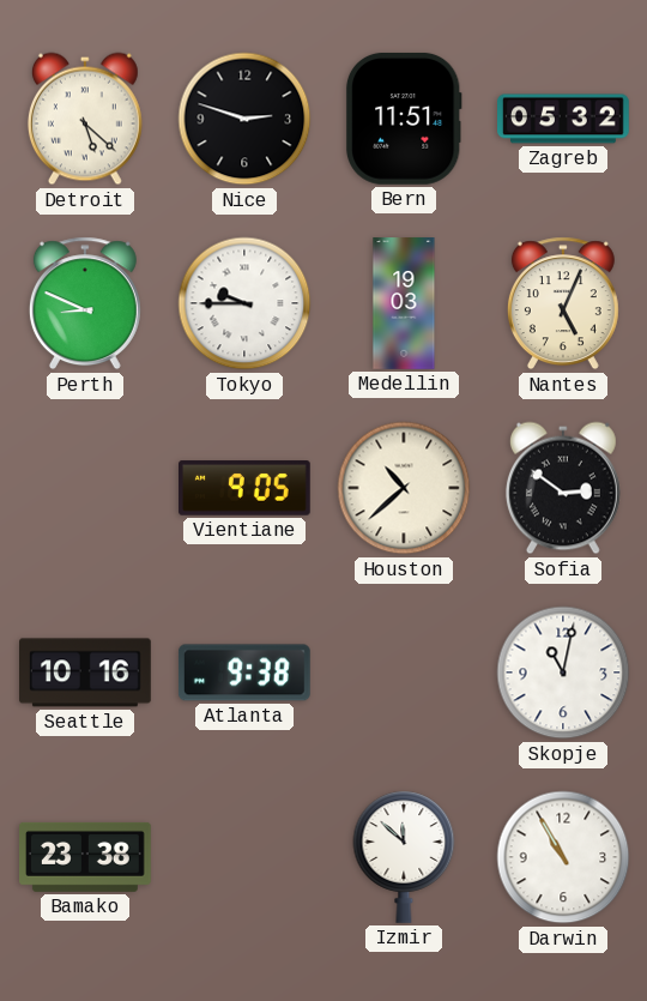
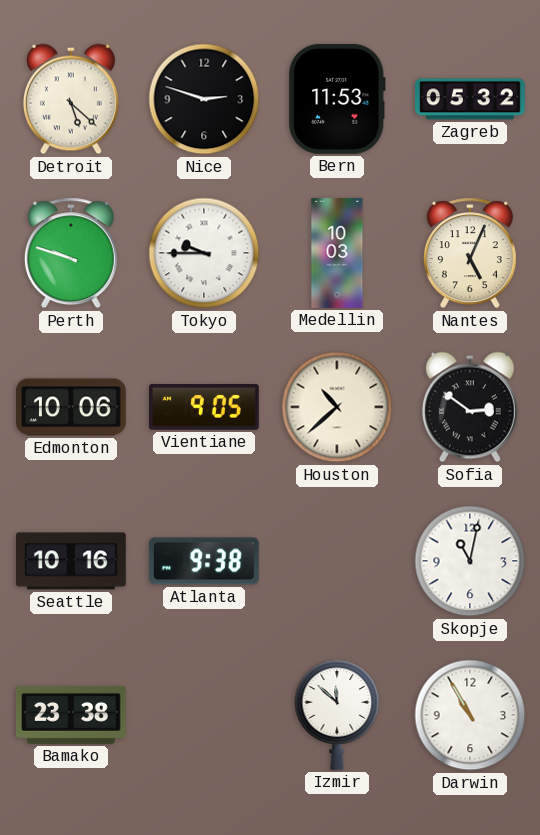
Bern: 11:51 -> 11:53
Perth: 8:49 -> 9:48
Medellin: 19:03 -> 10:03
Edmonton: none -> 10:06
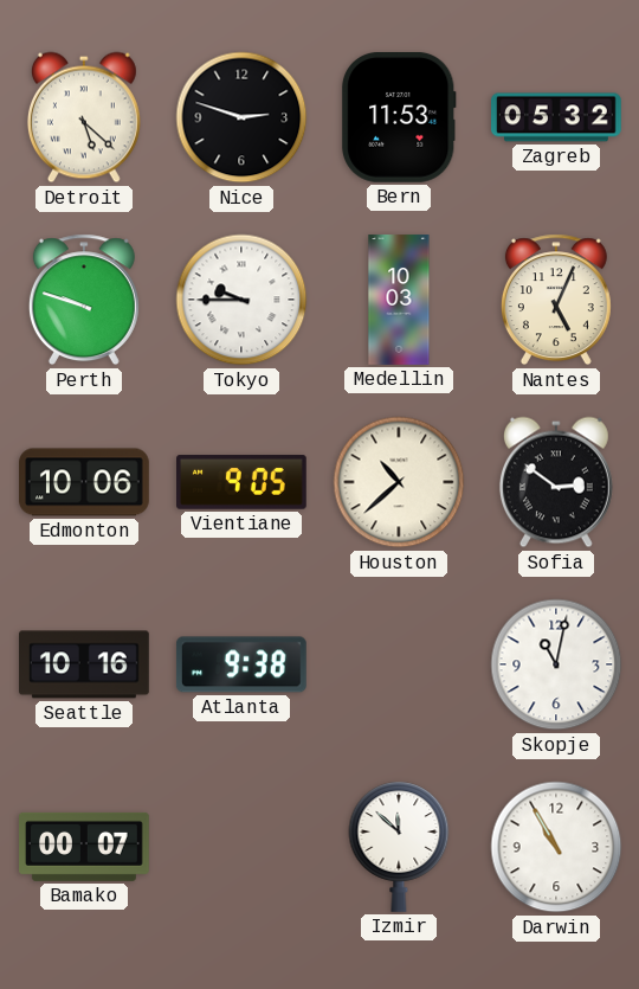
Bamako: 23:38 -> 00:07
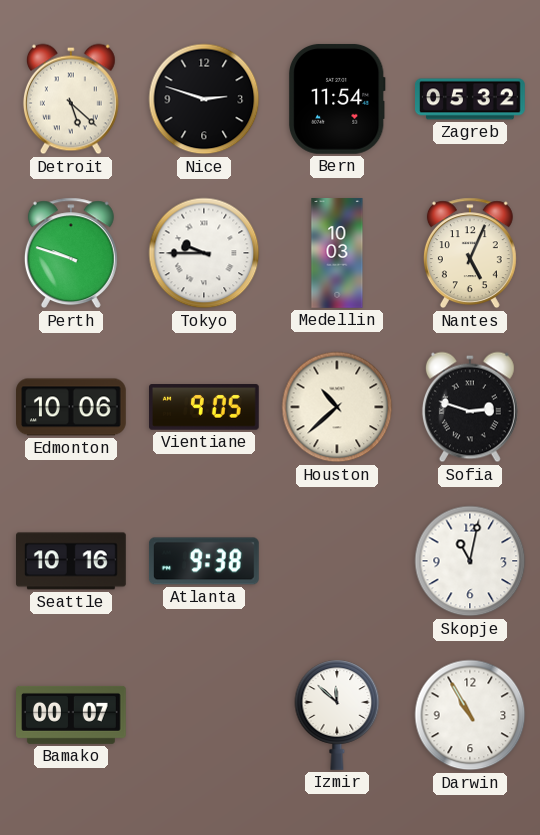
Bern: 11:53 -> 11:54
Sofia: 2:51 -> 2:48
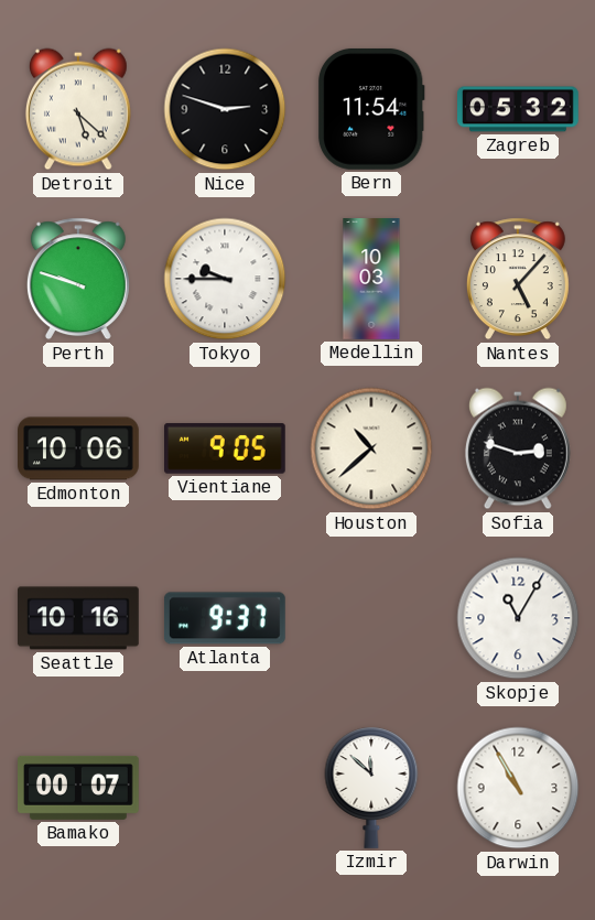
Nantes: 5:04 -> 5:07
Atlanta: 9:38 -> 9:37
Skopje: 11:02 -> 11:05
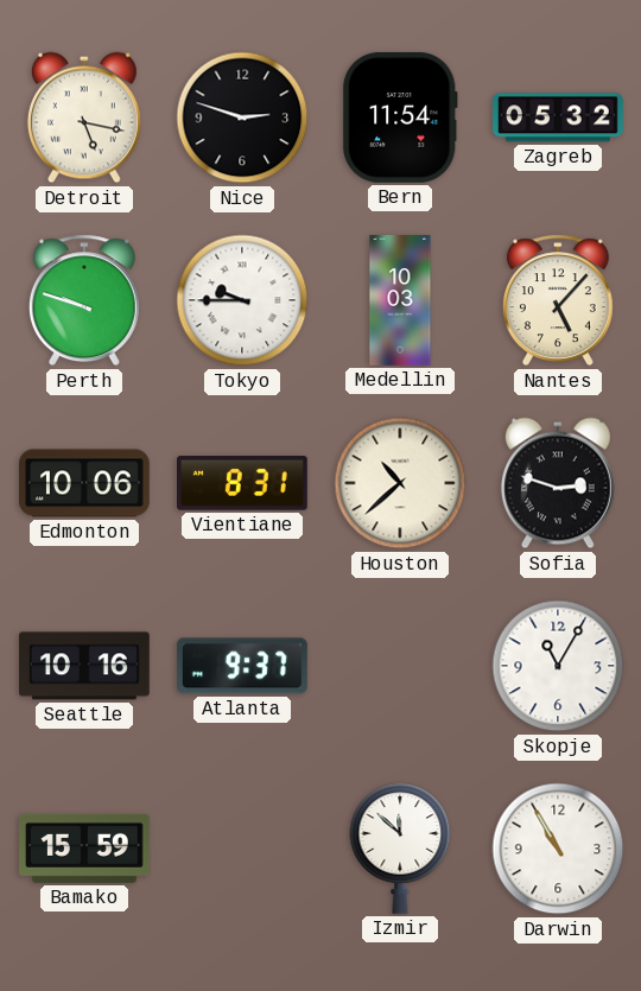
Detroit: 5:22 -> 5:17
Vientiane: 9:05 -> 8:31
Bamako: 00:07 -> 15:59
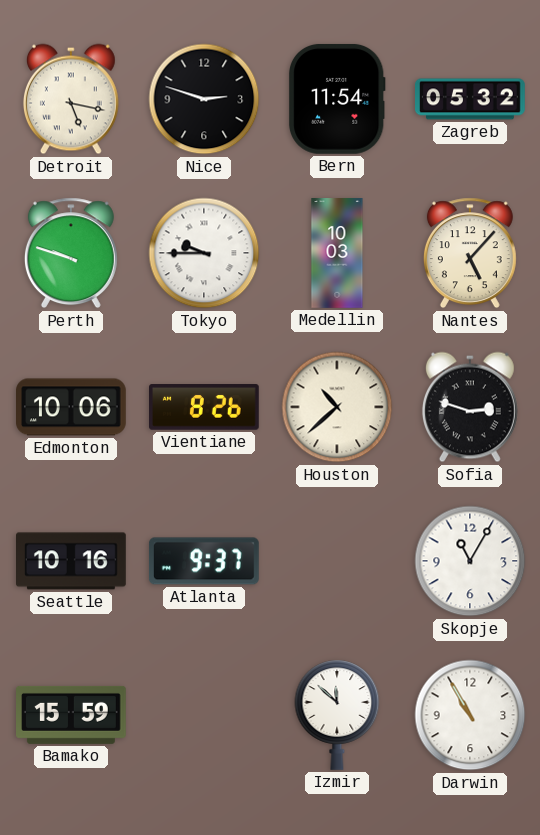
Vientiane: 8:31 -> 8:26
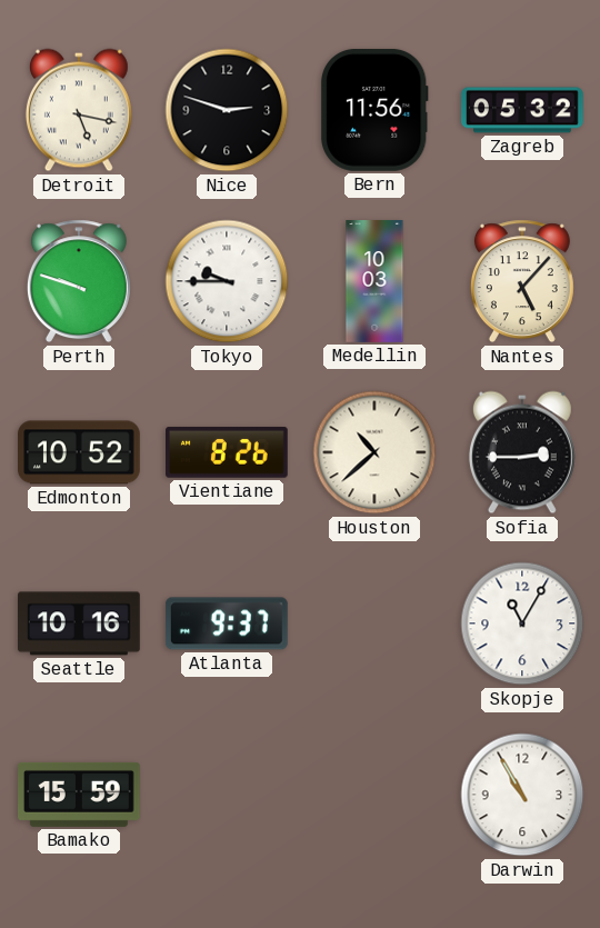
Bern: 11:54 -> 11:56
Edmonton: 10:06 -> 10:52
Sofia: 2:48 -> 2:45
Izmir: 11:52 -> none
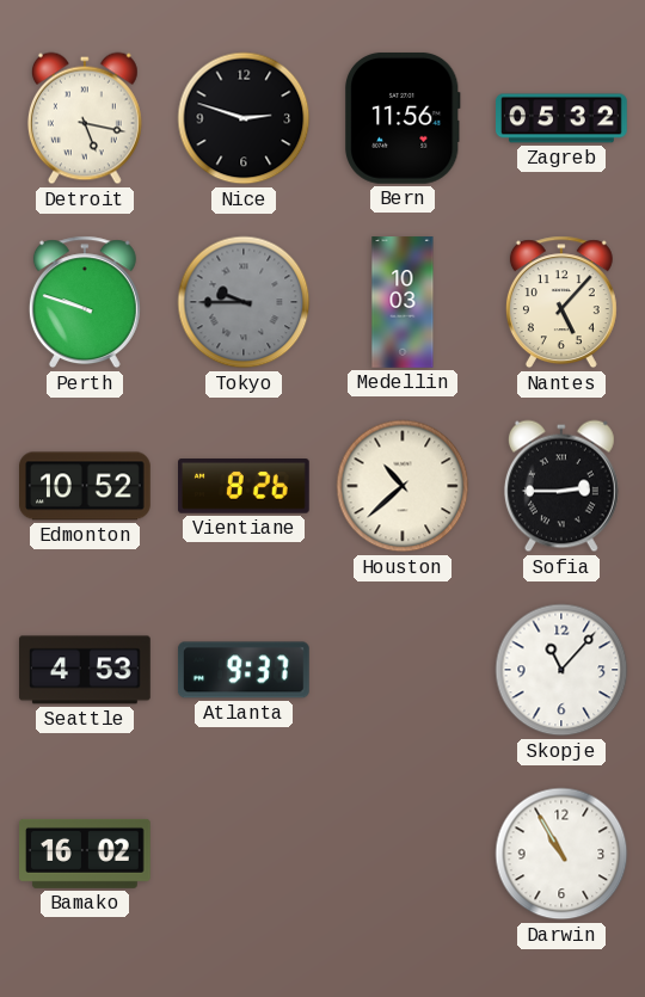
Tokyo dial: white -> grey
Seattle: 10:16 -> 4:53
Skopje: 11:05 -> 11:07
Bamako: 15:59 -> 16:02
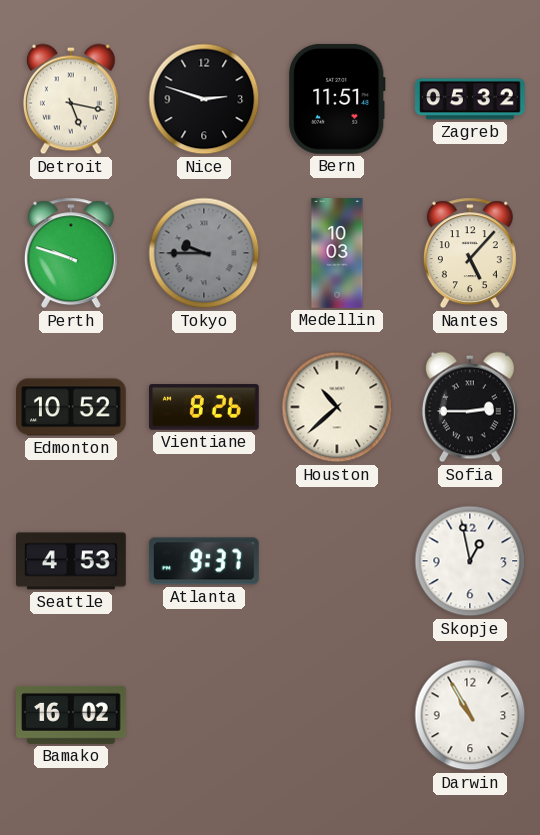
Bern: 11:56 -> 11:51
Skopje: 11:07 -> 12:58
